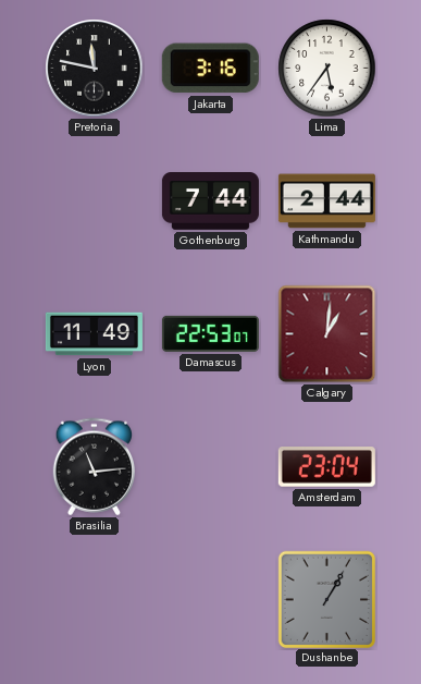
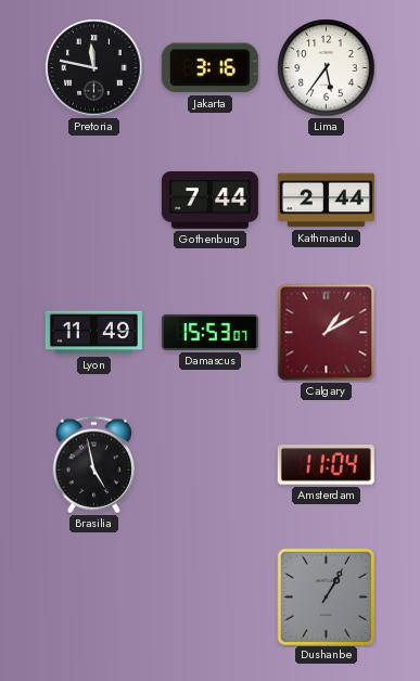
Damascus: 22:53 -> 15:53
Calgary: 1:01 -> 1:10
Brasilia: 11:14 -> 4:58
Amsterdam: 23:04 -> 11:04
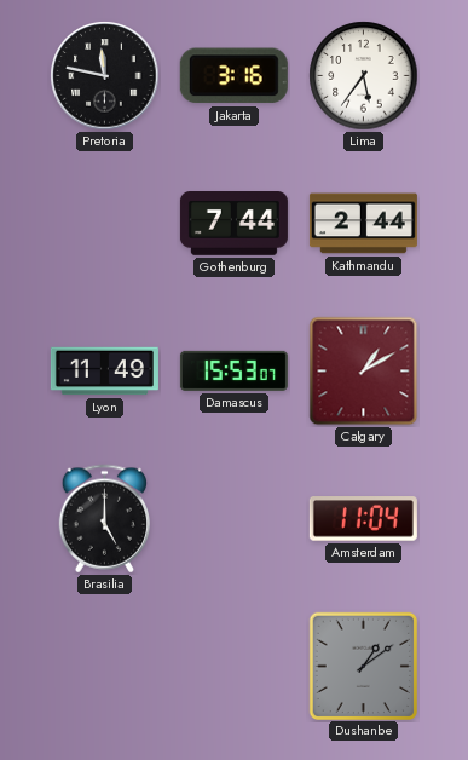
Brasilia: 4:58 -> 5:00
Dushanbe: 1:05 -> 1:09
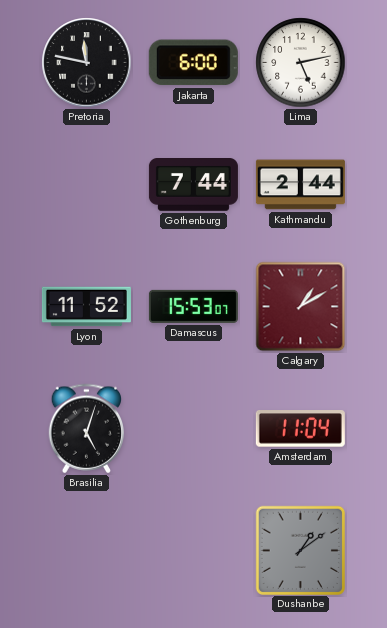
Jakarta: 3:16 -> 6:00
Lima: 5:36 -> 5:13
Lyon: 11:49 -> 11:52
Brasilia: 5:00 -> 5:03
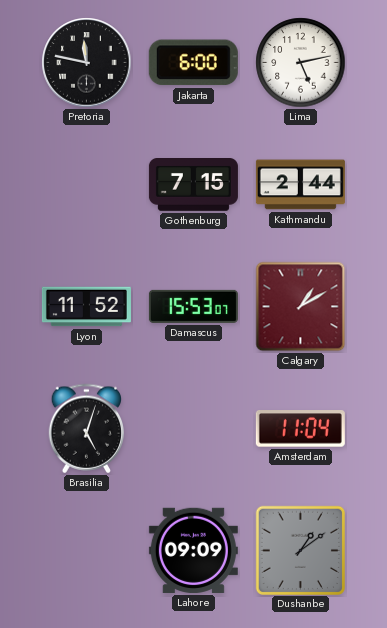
Gothenburg: 7:44 -> 7:15
Lahore: none -> 09:09
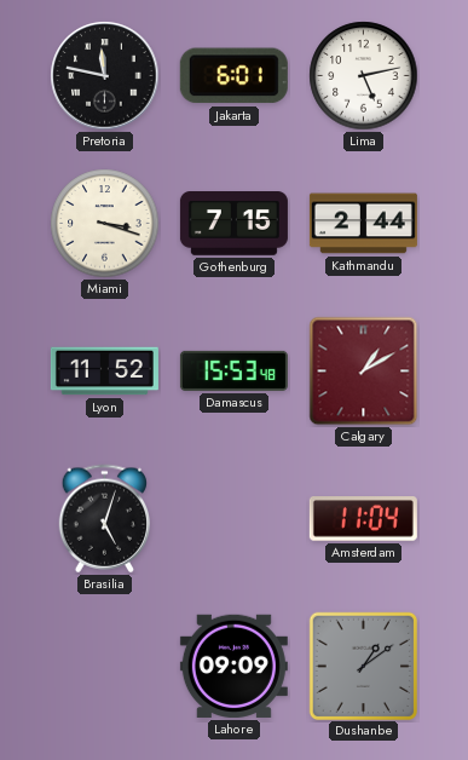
Jakarta: 6:00 -> 6:01
Miami: none -> 3:18
Damascus: 15:53:07 -> 15:53:48
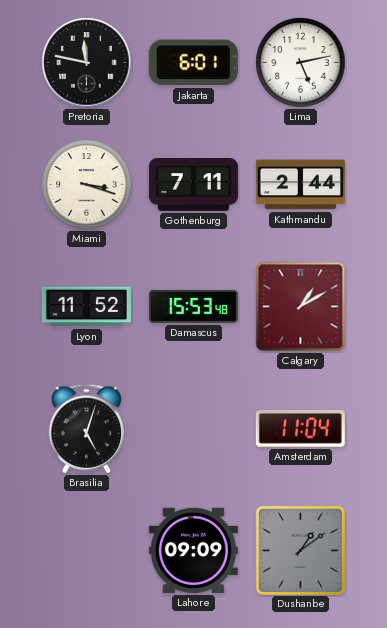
Gothenburg: 7:15 -> 7:11
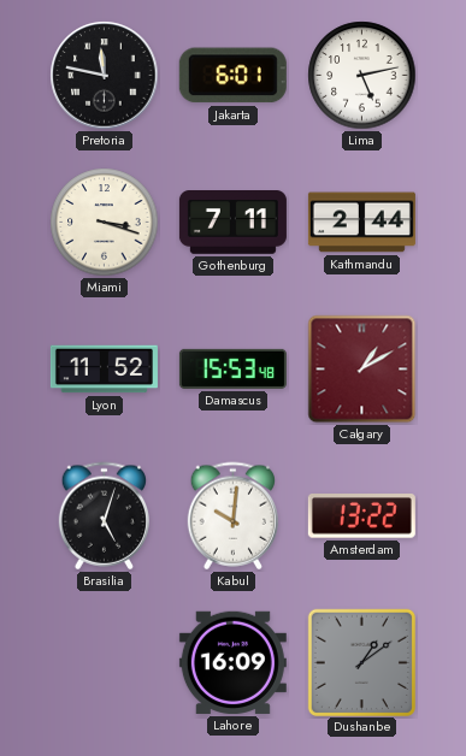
Kabul: none -> 10:01
Amsterdam: 11:04 -> 13:22
Lahore: 09:09 -> 16:09
